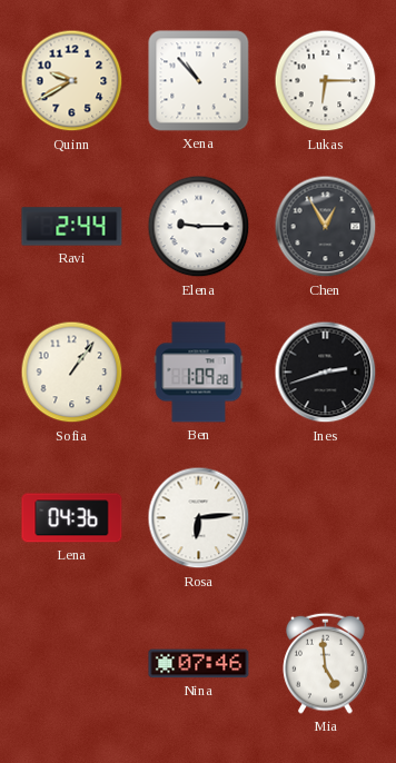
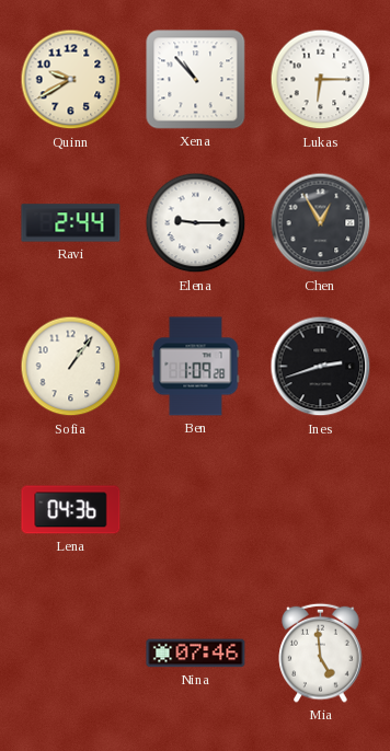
Rosa: 6:14 -> none
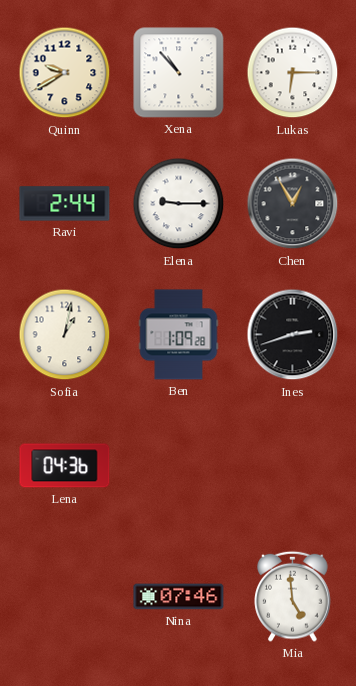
Sofia: 1:06 -> 1:02
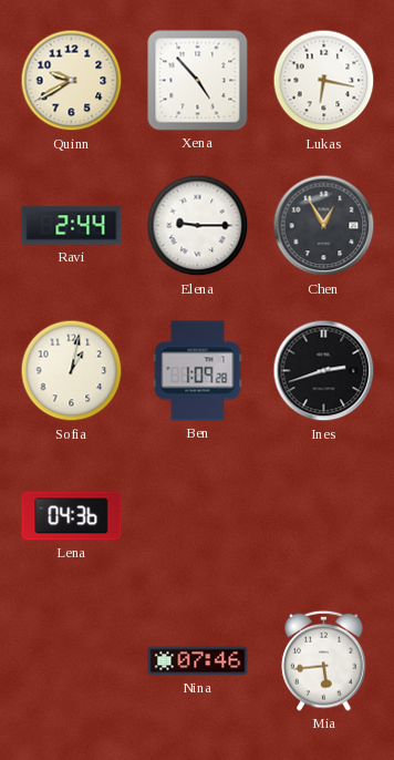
Xena: 10:53 -> 4:53
Lukas: 6:15 -> 6:17
Mia: 4:59 -> 5:44
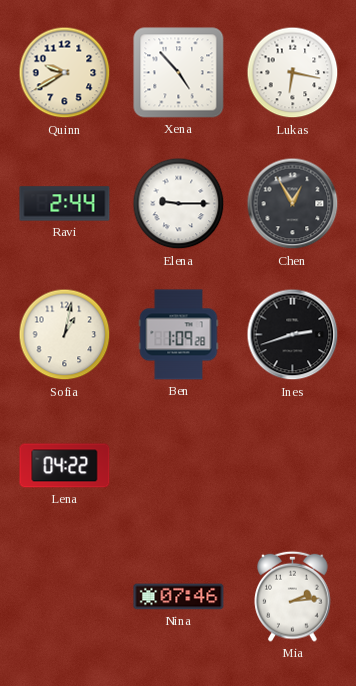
Lena: 04:36 -> 04:22
Mia: 5:44 -> 2:14
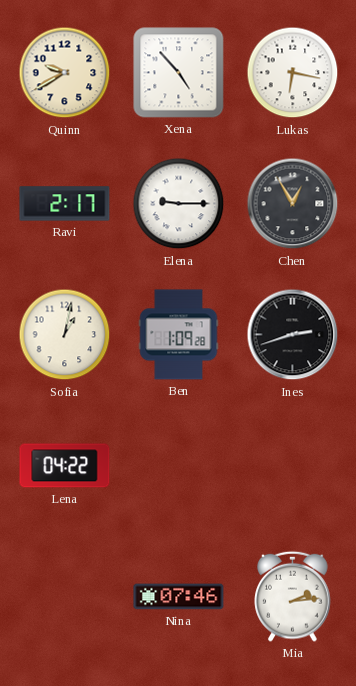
Ravi: 2:44 -> 2:17
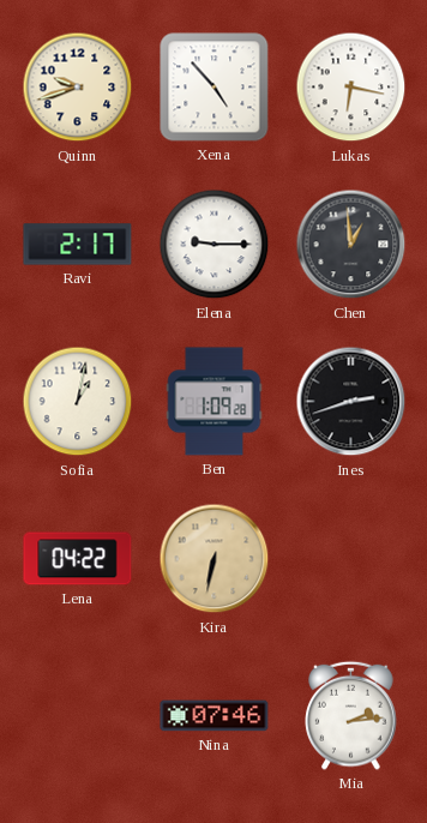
Quinn: 9:40 -> 9:42
Chen: 12:55 -> 12:59
Kira: none -> 6:32
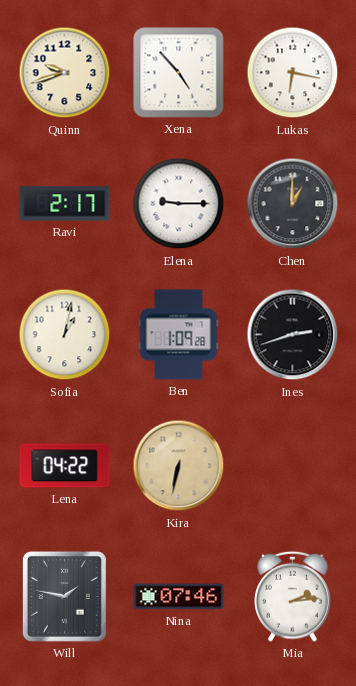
Chen: 12:59 -> 1:00
Will: none -> 1:47
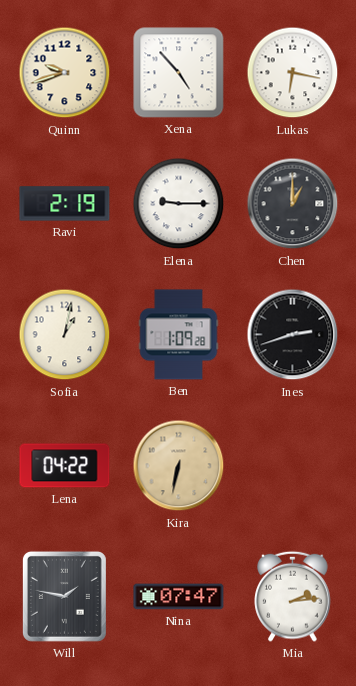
Ravi: 2:17 -> 2:19
Nina: 07:46 -> 07:47
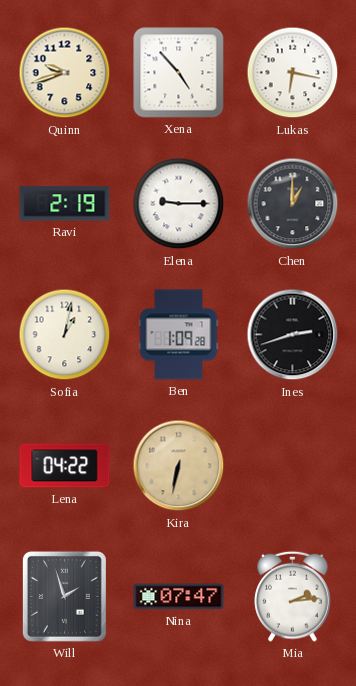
Will: 1:47 -> 1:57
